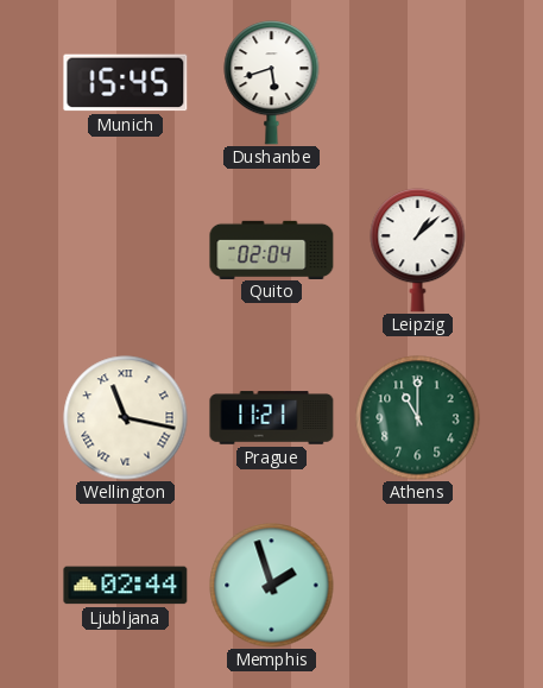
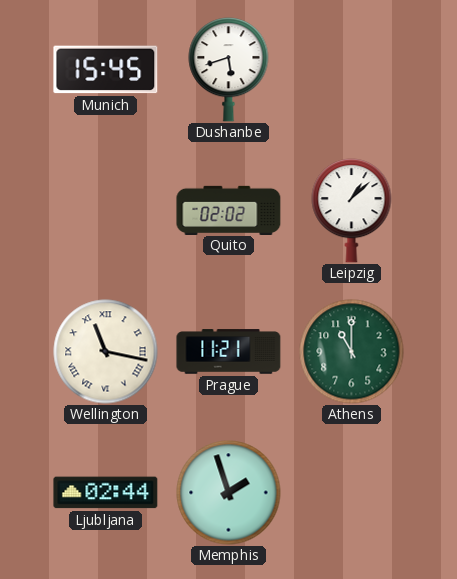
Quito: 02:04 -> 02:02
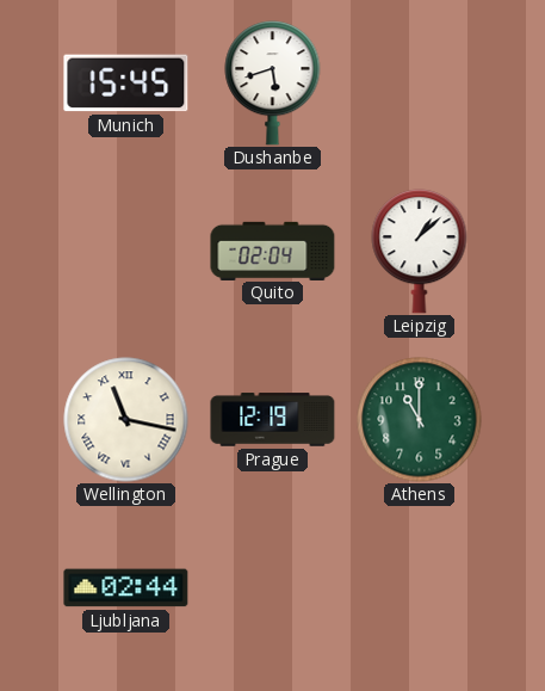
Quito: 02:02 -> 02:04
Prague: 11:21 -> 12:19
Memphis: 1:57 -> none
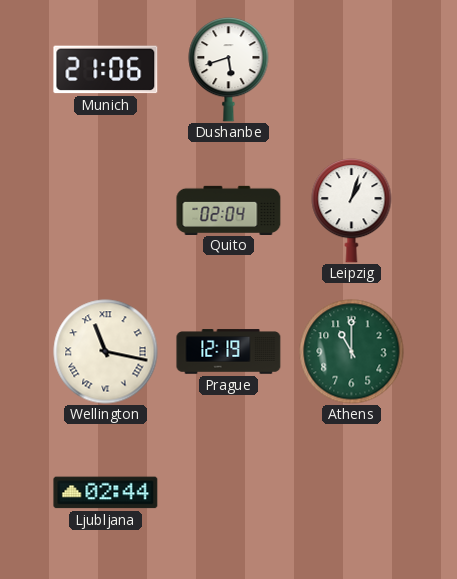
Munich: 15:45 -> 21:06
Leipzig: 1:08 -> 1:03
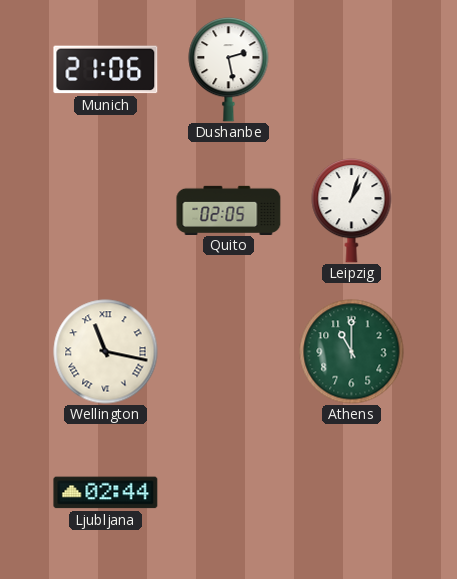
Dushanbe: 5:42 -> 2:28
Quito: 02:04 -> 02:05
Prague: 12:19 -> none
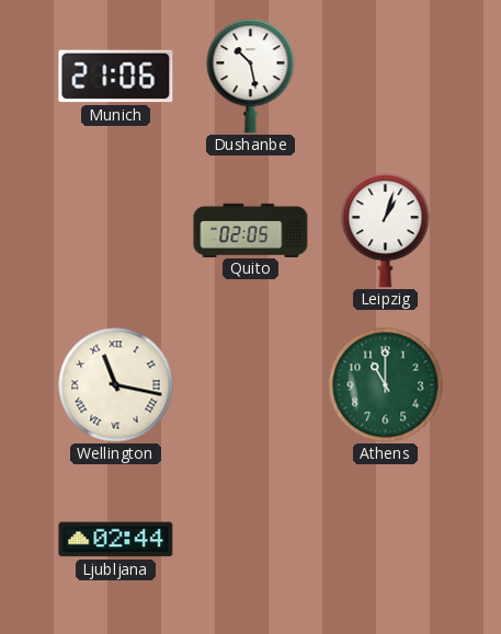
Dushanbe: 2:28 -> 10:28
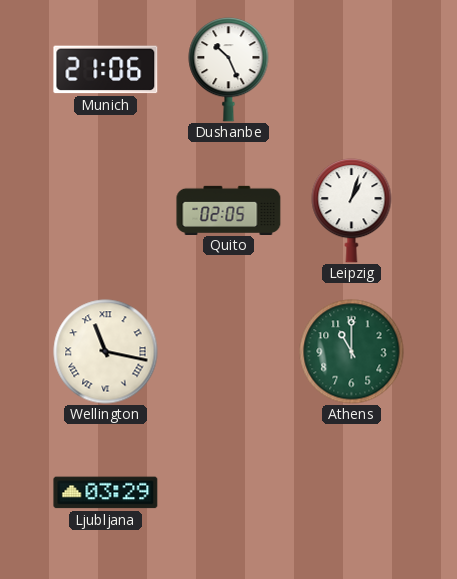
Dushanbe: 10:28 -> 10:26
Ljubljana: 02:44 -> 03:29
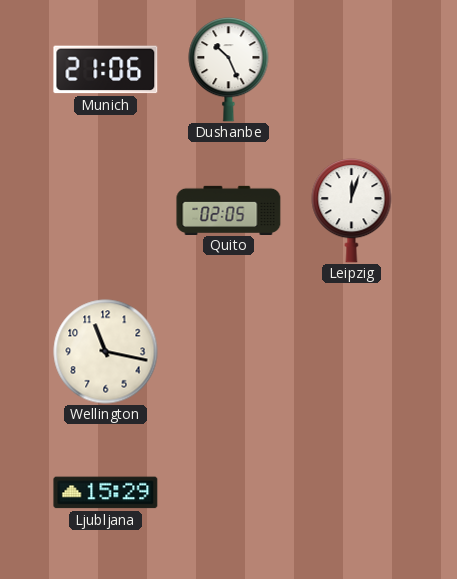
Leipzig: 1:03 -> 12:03
Wellington numerals: Roman -> Arabic
Athens: 11:00 -> none
Ljubljana: 03:29 -> 15:29
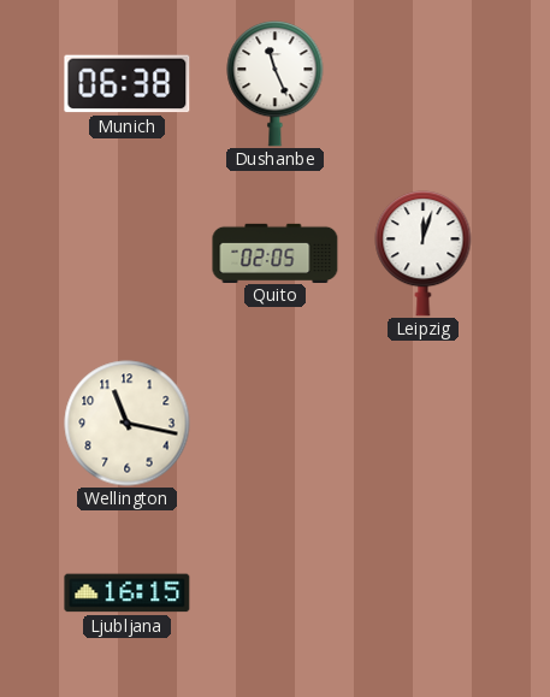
Munich: 21:06 -> 06:38
Dushanbe: 10:26 -> 11:26
Ljubljana: 15:29 -> 16:15
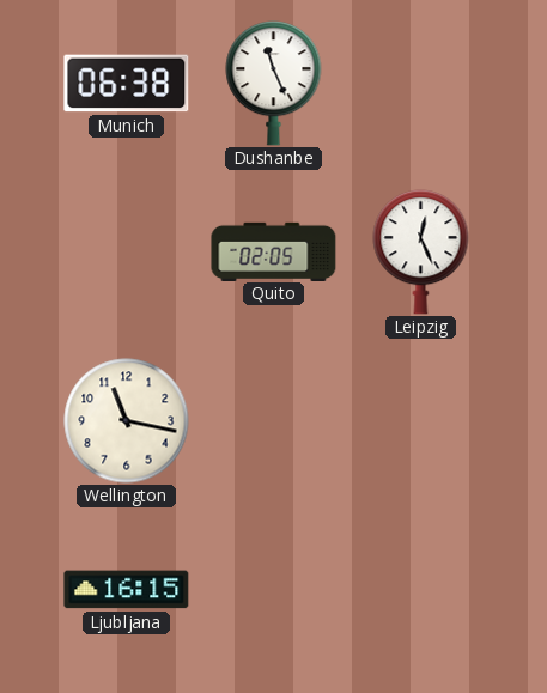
Leipzig: 12:03 -> 12:26
